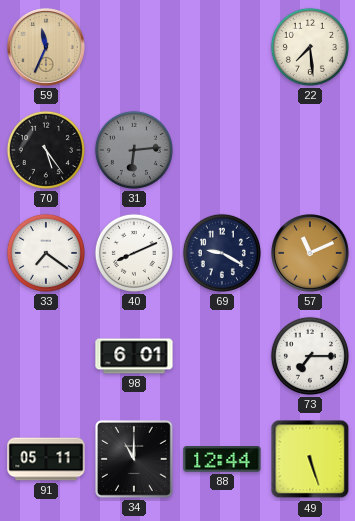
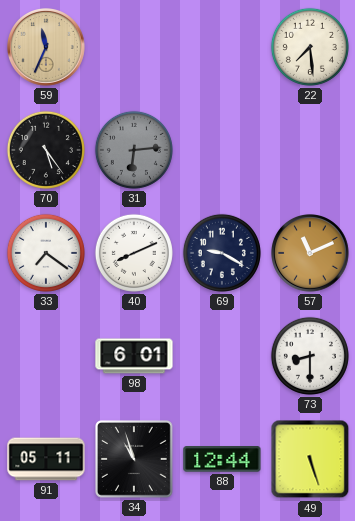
73: 7:15 -> 8:30
34: 11:00 -> 10:57
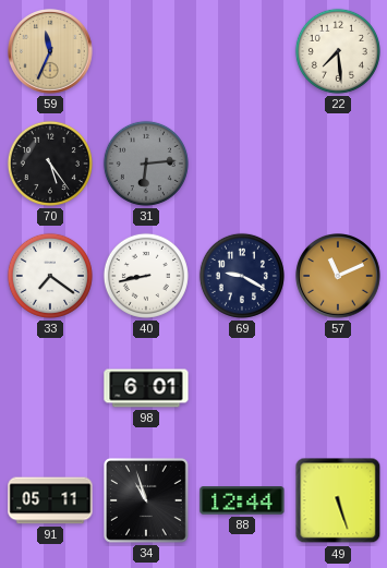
40: 8:11 -> 8:43
73: 8:30 -> none
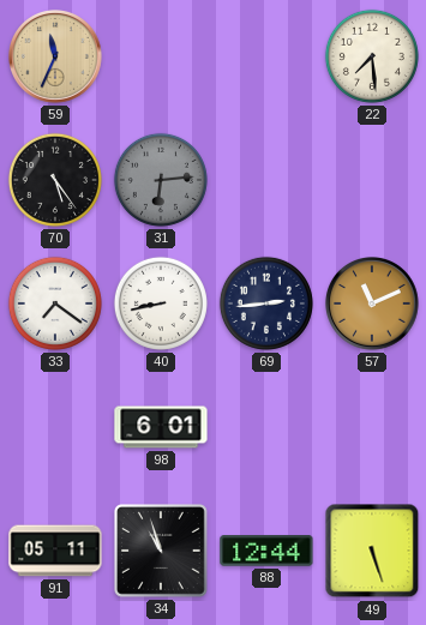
69: 9:20 -> 2:44
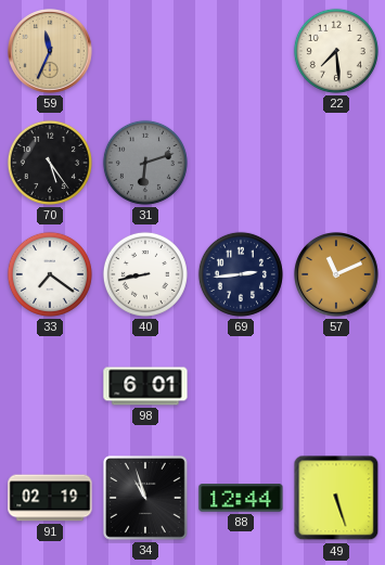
31: 6:14 -> 6:12
91: 05:11 -> 02:19
